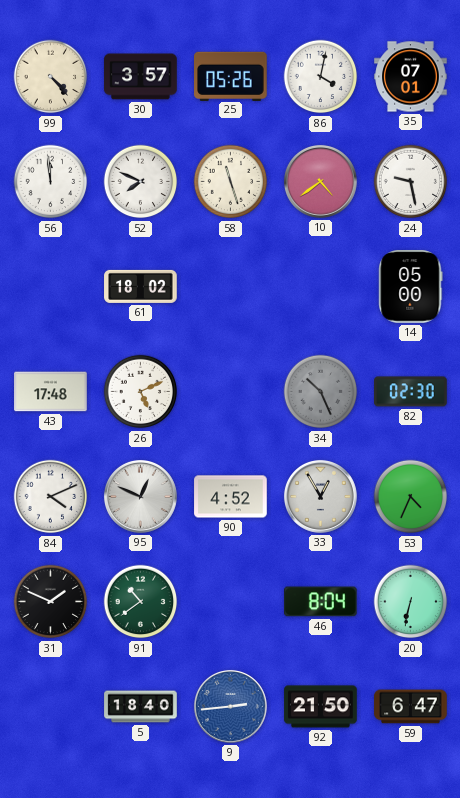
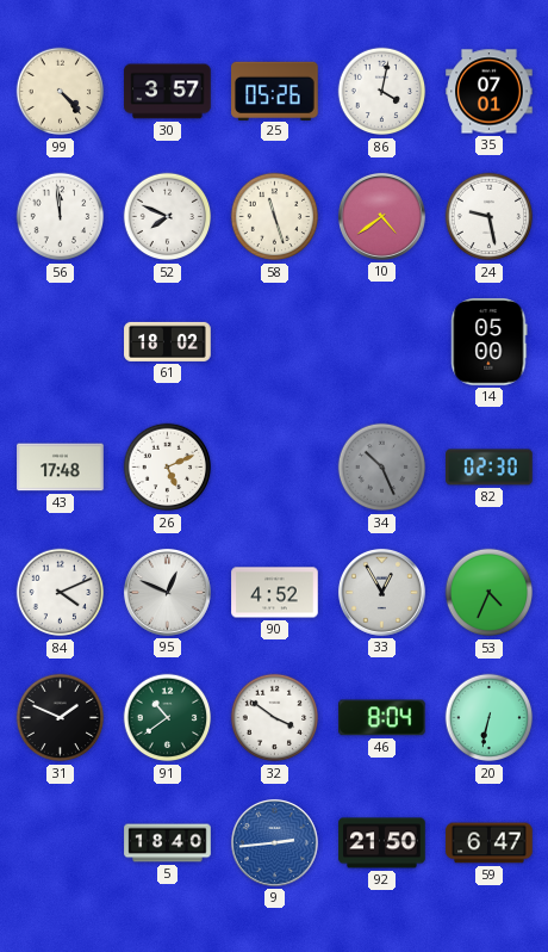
32: none -> 3:51
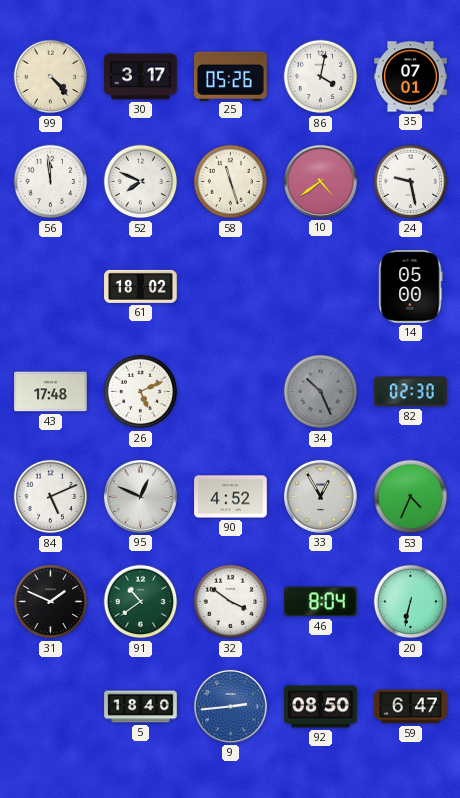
30: 3:57 -> 3:17
84: 4:11 -> 5:11
92: 21:50 -> 08:50
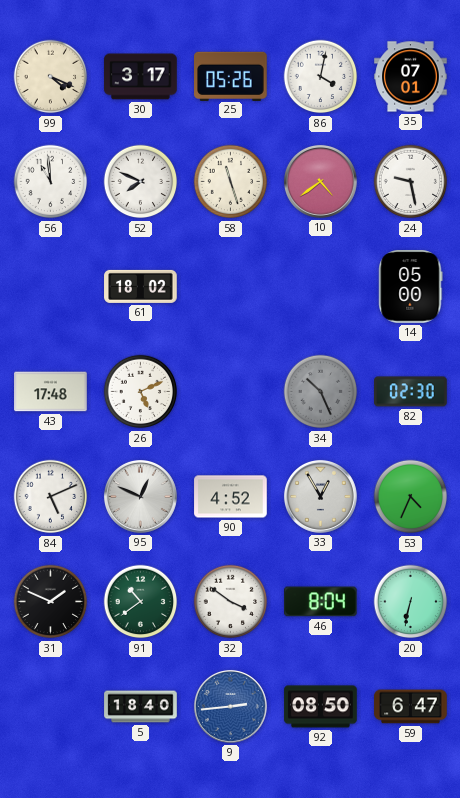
99: 4:23 -> 4:19
56: 11:59 -> 10:59
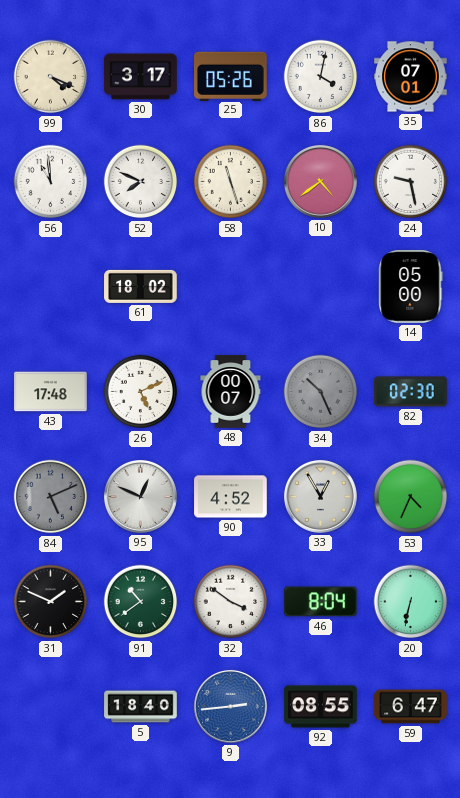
48: none -> 00:07
84 dial: white -> grey
92: 08:50 -> 08:55
